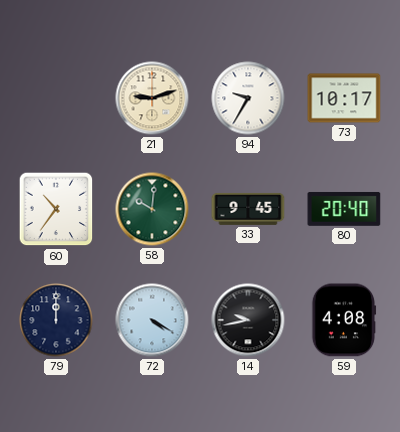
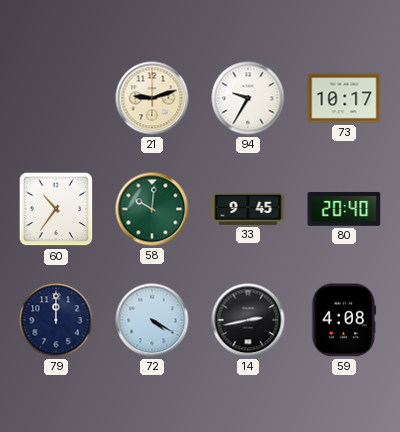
14: 9:43 -> 2:43
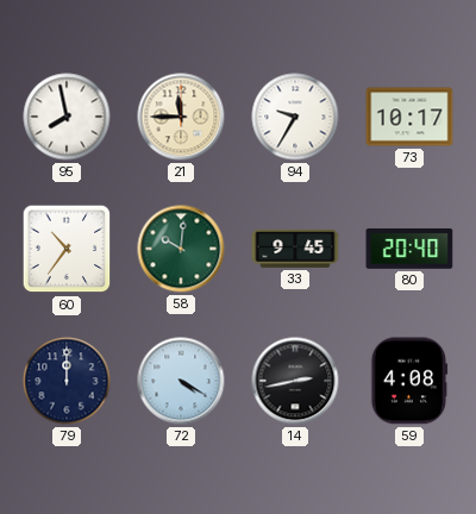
95: none -> 7:58
21: 9:12 -> 11:45
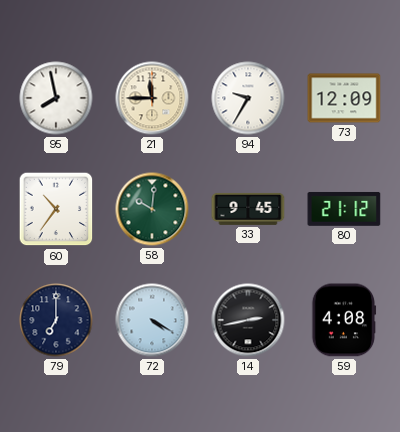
73: 10:17 -> 12:09
80: 20:40 -> 21:12
79: 12:00 -> 7:00
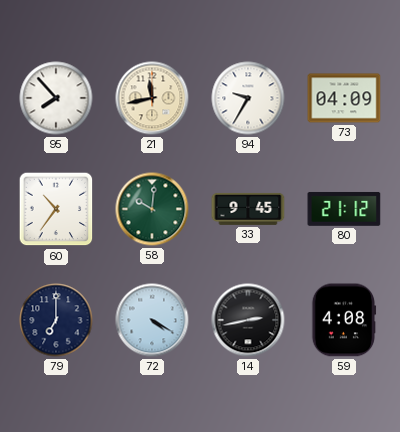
95: 7:58 -> 7:53
21: 11:45 -> 11:43
73: 12:09 -> 04:09
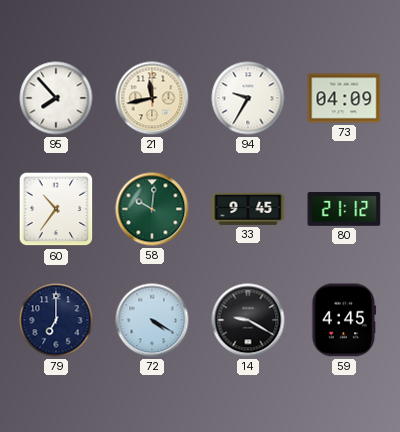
14: 2:43 -> 9:20
59: 4:08 -> 4:45
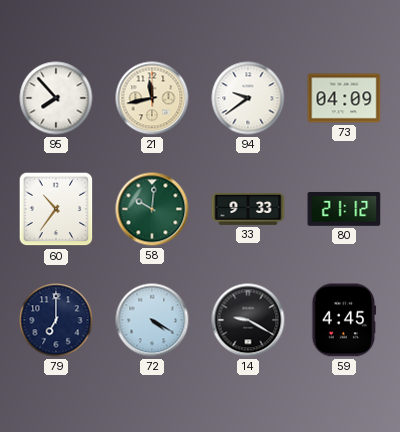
94: 9:35 -> 9:39
33: 9:45 -> 9:33
